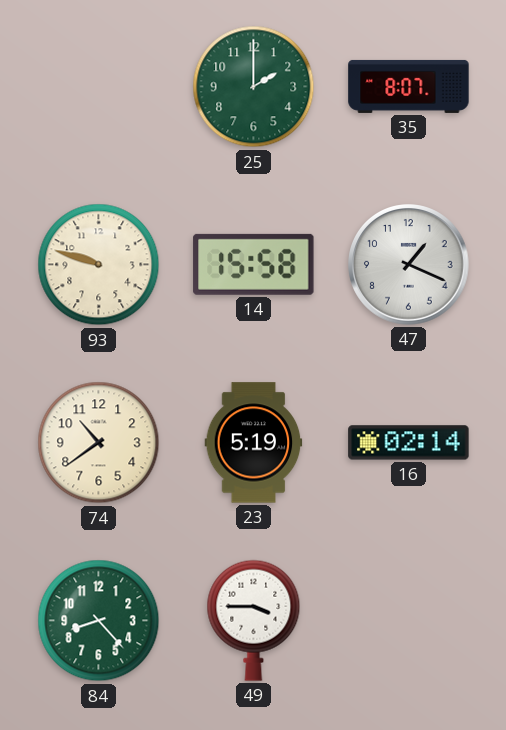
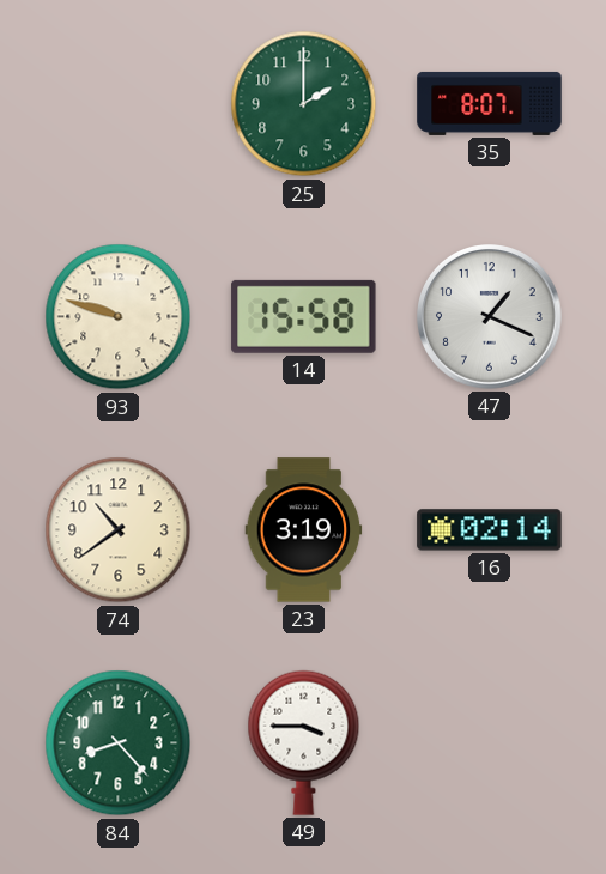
23: 5:19 -> 3:19
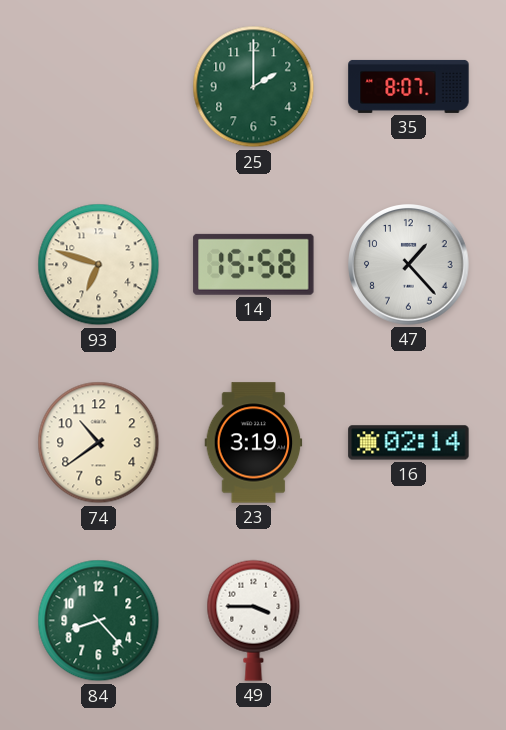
93: 9:48 -> 6:48
47: 1:19 -> 1:23
